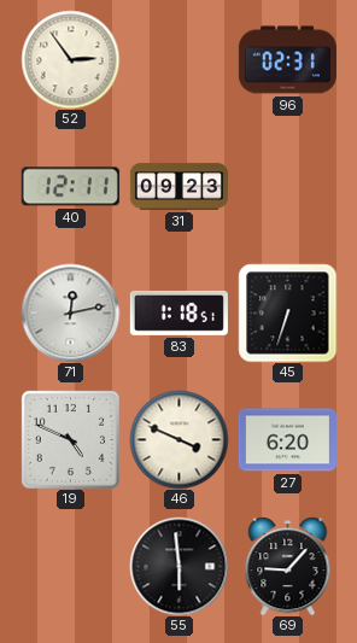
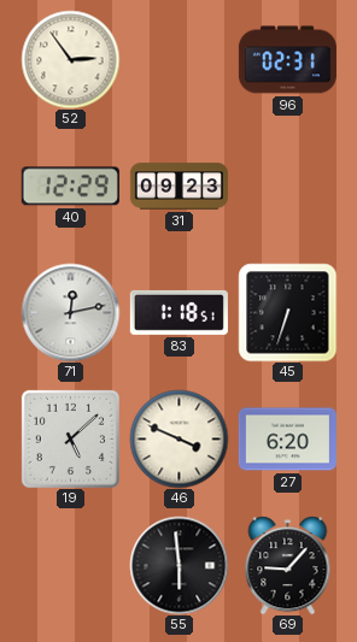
40: 12:11 -> 12:29
19: 4:49 -> 5:08
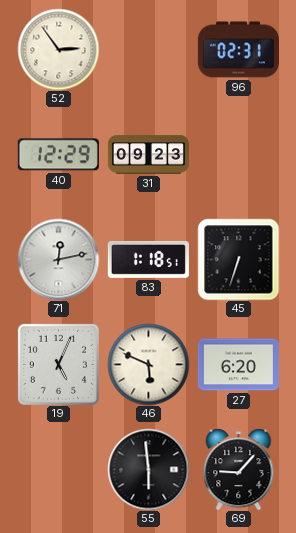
19: 5:08 -> 5:04
46: 3:49 -> 5:49
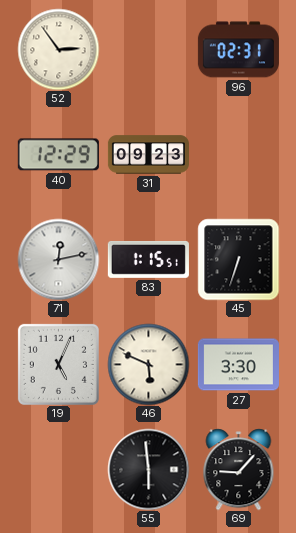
83: 1:18 -> 1:15
27: 6:20 -> 3:30
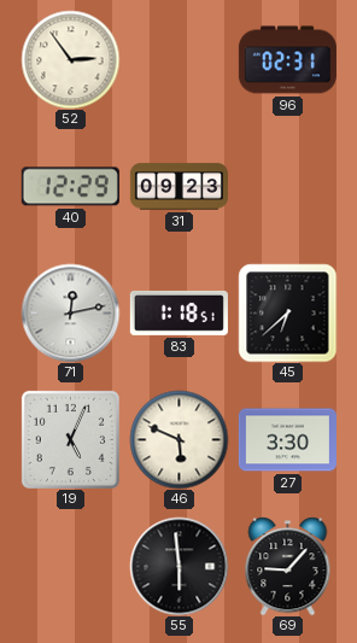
83: 1:15 -> 1:18
45: 6:33 -> 6:38
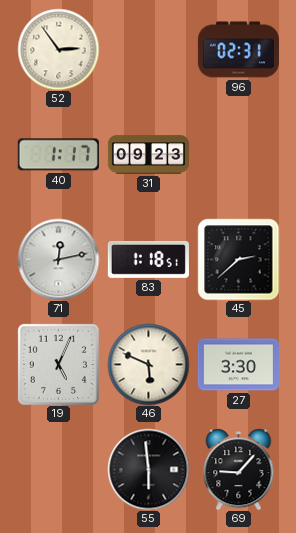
40: 12:29 -> 1:17
45: 6:38 -> 2:38
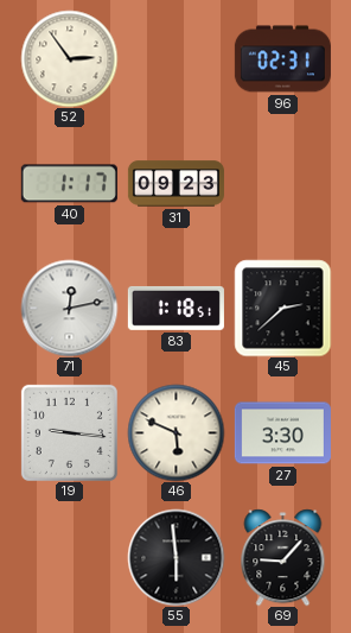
19: 5:04 -> 9:16
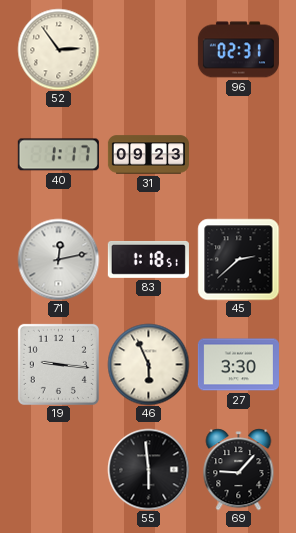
46: 5:49 -> 5:56
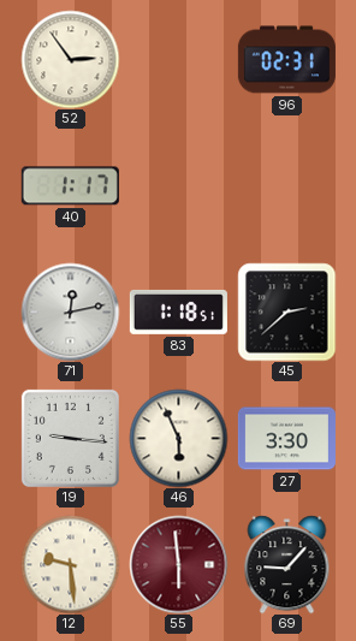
31: 09:23 -> none
12: none -> 9:29
55 dial: black -> burgundy
